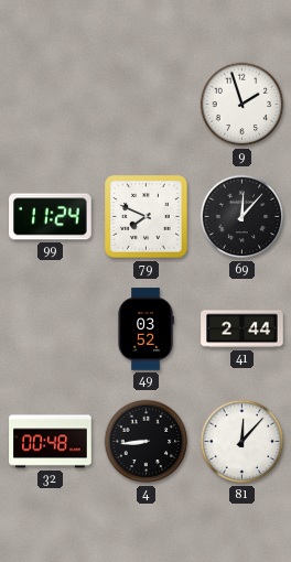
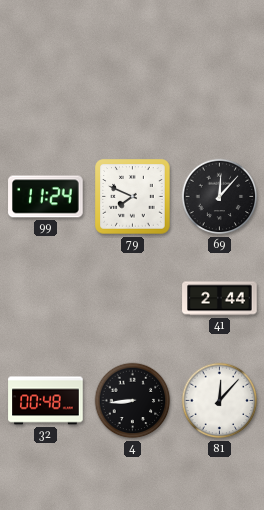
9: 1:57 -> none
49: 03:52 -> none
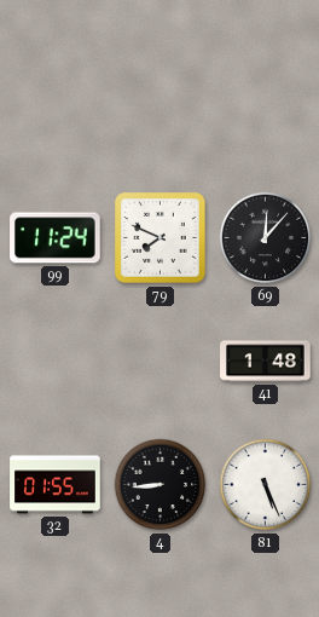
41: 2:44 -> 1:48
32: 00:48 -> 01:55
81: 12:07 -> 5:26
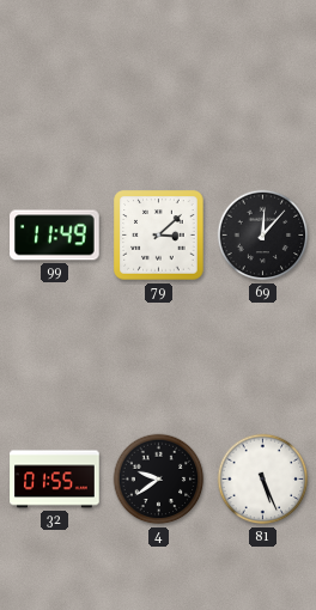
99: 11:24 -> 11:49
79: 7:49 -> 3:08
41: 1:48 -> none
4: 8:44 -> 9:39
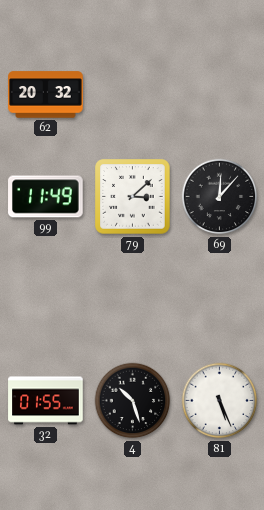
62: none -> 20:32
4: 9:39 -> 10:27
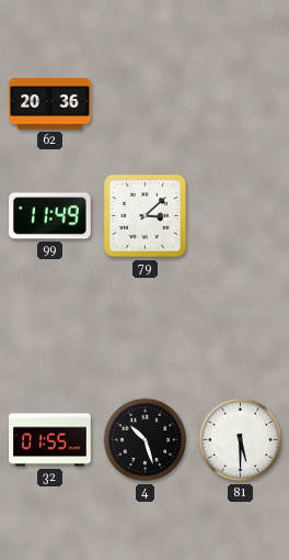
62: 20:32 -> 20:36
69: 12:07 -> none
81: 5:26 -> 5:30
